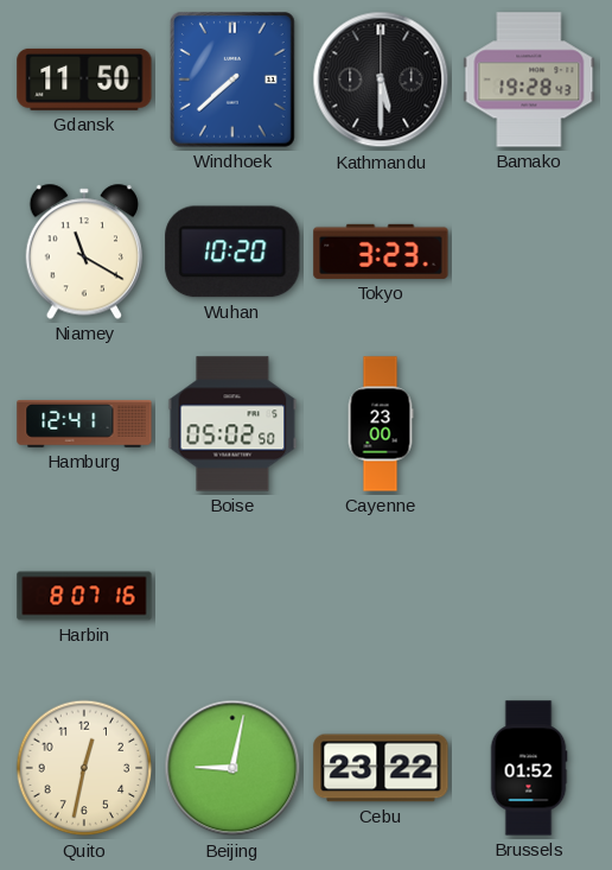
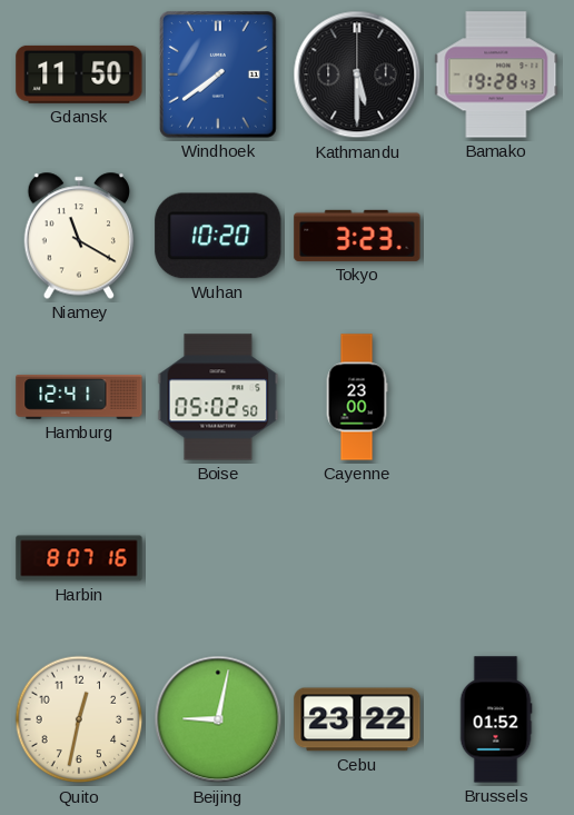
Windhoek: 7:38 -> 7:39
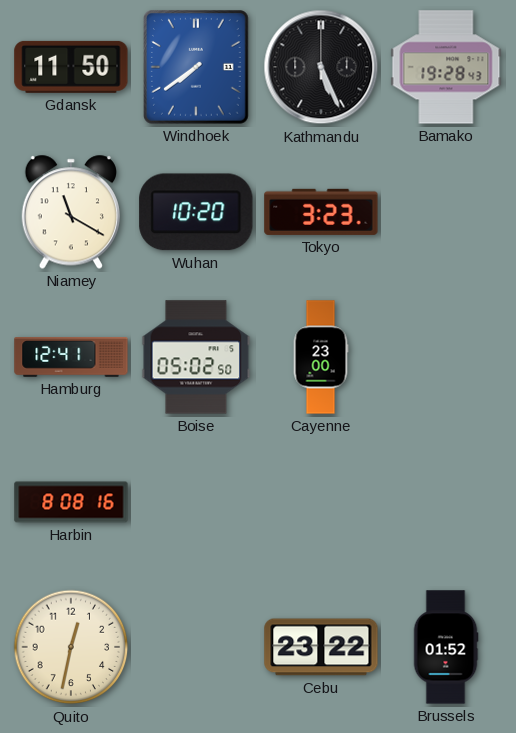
Kathmandu: 5:30 -> 5:26
Harbin: 8:07 -> 8:08
Beijing: 9:02 -> none
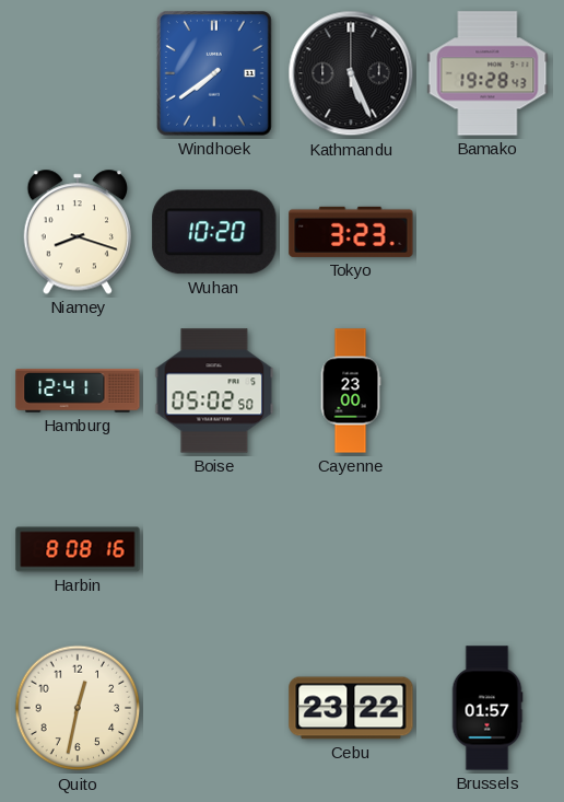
Gdansk: 11:50 -> none
Niamey: 11:20 -> 8:18
Brussels: 01:52 -> 01:57
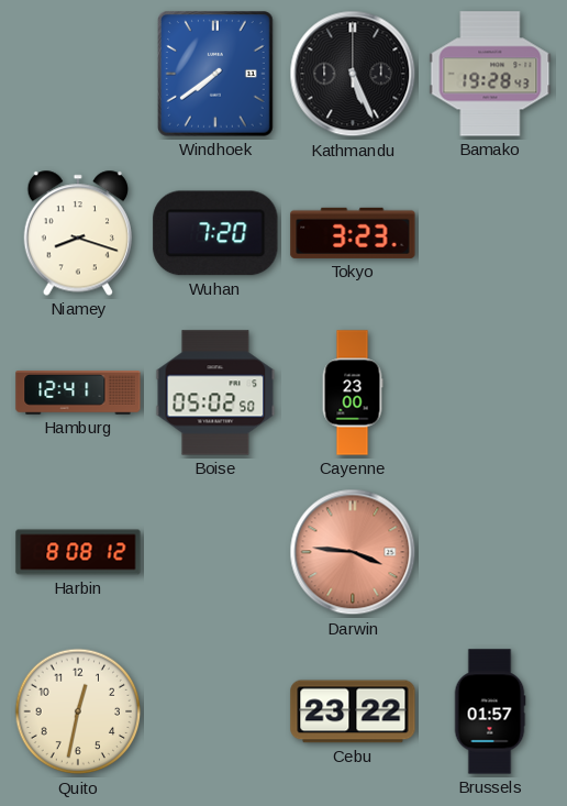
Wuhan: 10:20 -> 7:20
Harbin: 8:08:16 -> 8:08:12
Darwin: none -> 3:46
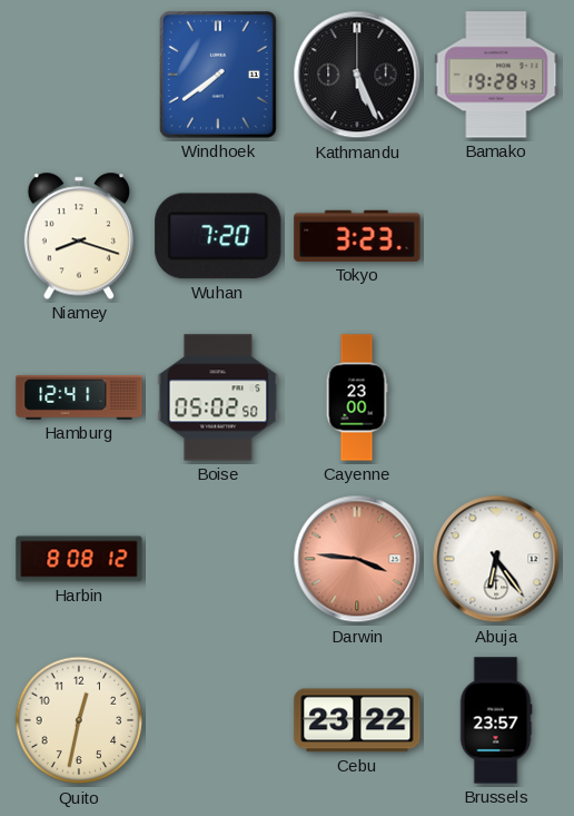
Abuja: none -> 6:24
Brussels: 01:57 -> 23:57
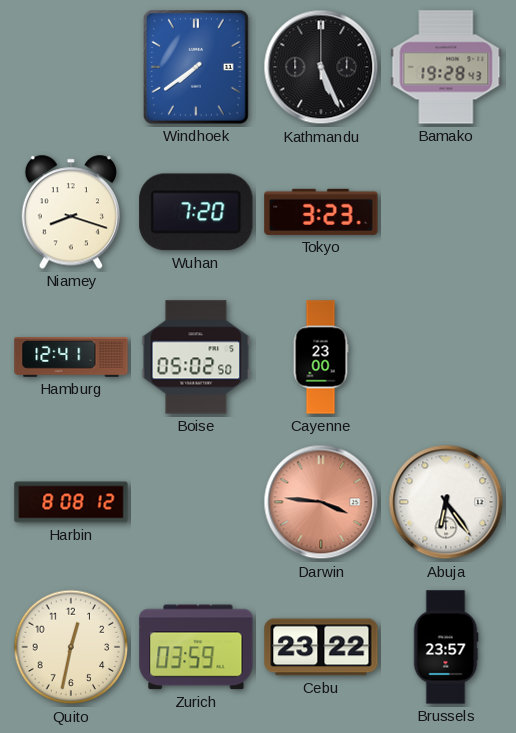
Zurich: none -> 03:59
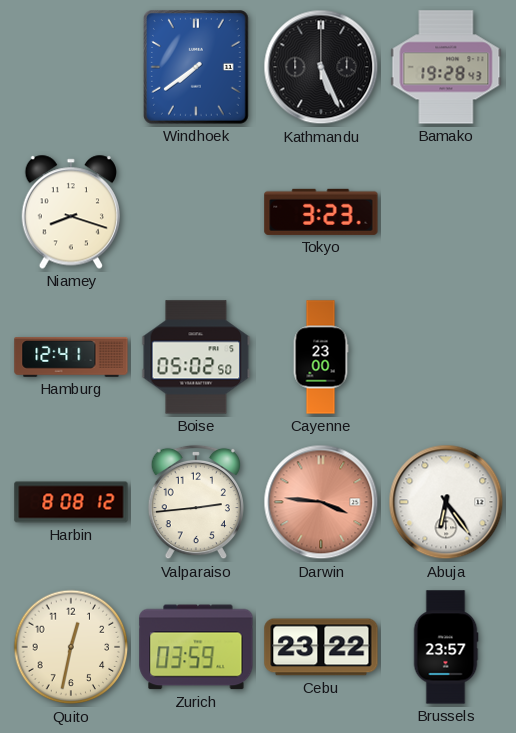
Wuhan: 7:20 -> none
Valparaiso: none -> 2:44
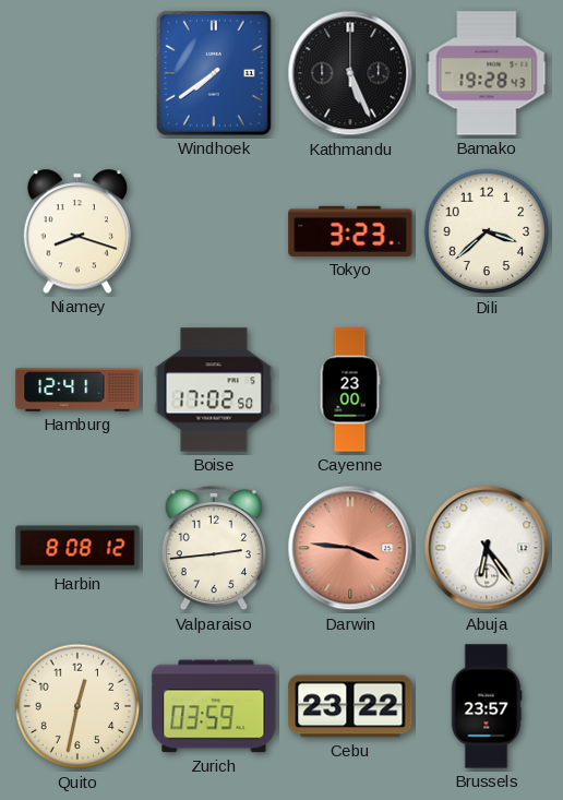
Dili: none -> 3:38
Boise: 05:02 -> 17:02
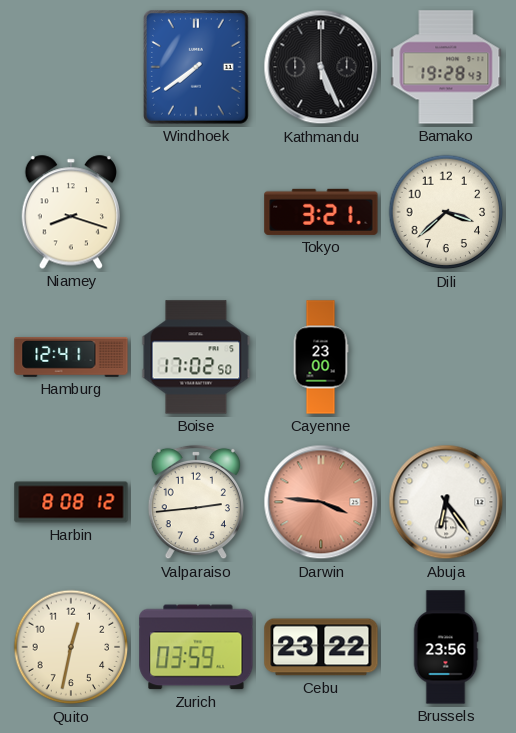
Tokyo: 3:23 -> 3:21
Brussels: 23:57 -> 23:56
